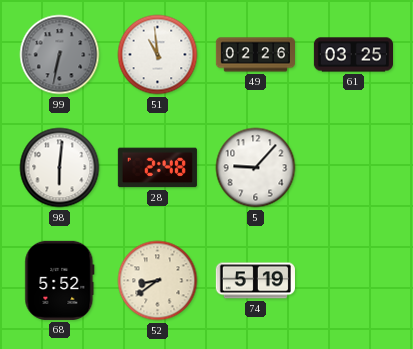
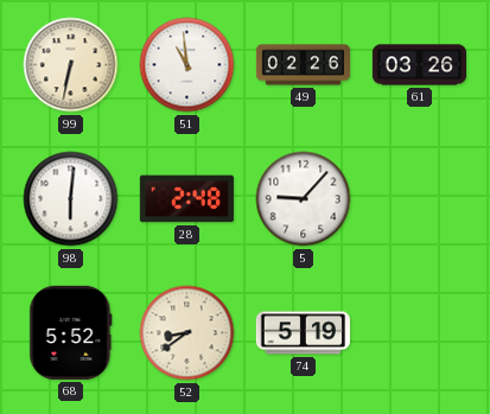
99 dial: grey -> cream
61: 03:25 -> 03:26
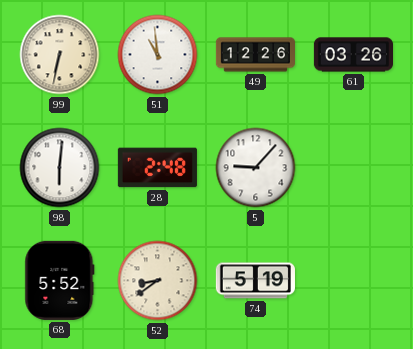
49: 02:26 -> 12:26
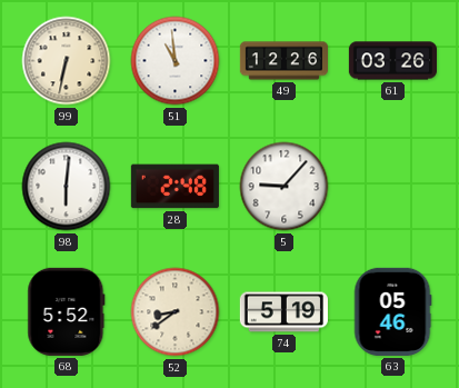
63: none -> 05:46
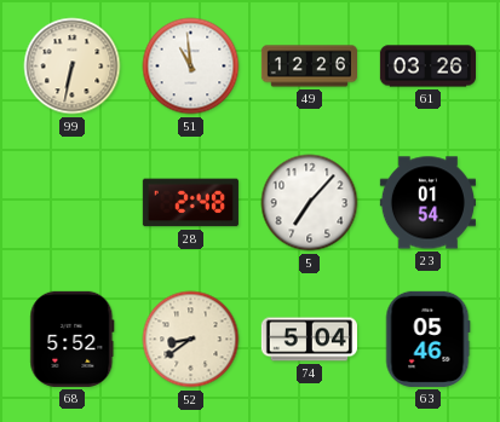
98: 6:01 -> none
5: 9:07 -> 7:07
23: none -> 01:54
74: 5:19 -> 5:04
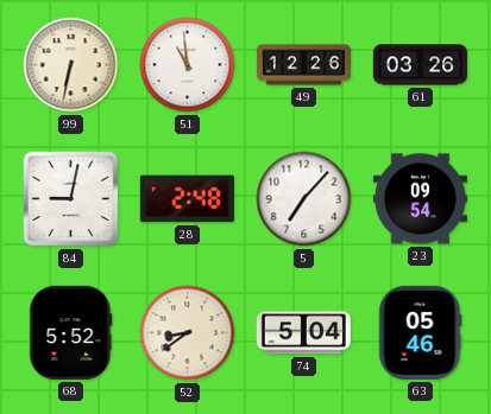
84: none -> 9:02
23: 01:54 -> 09:54
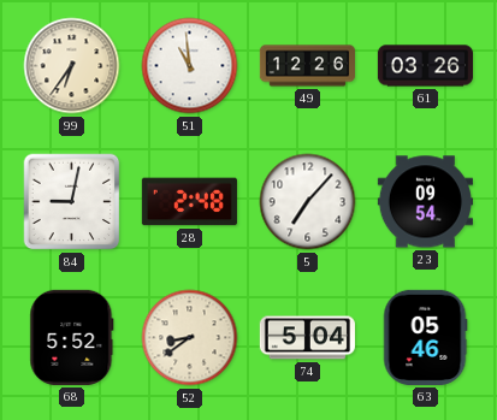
99: 6:32 -> 6:36
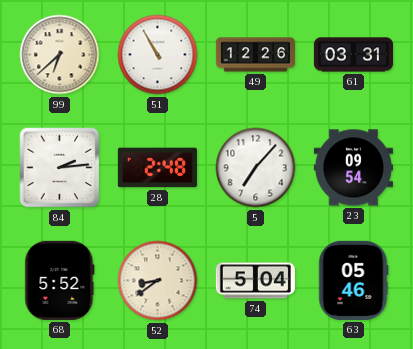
99: 6:36 -> 6:38
51: 10:59 -> 10:55
61: 03:26 -> 03:31
84: 9:02 -> 2:14
